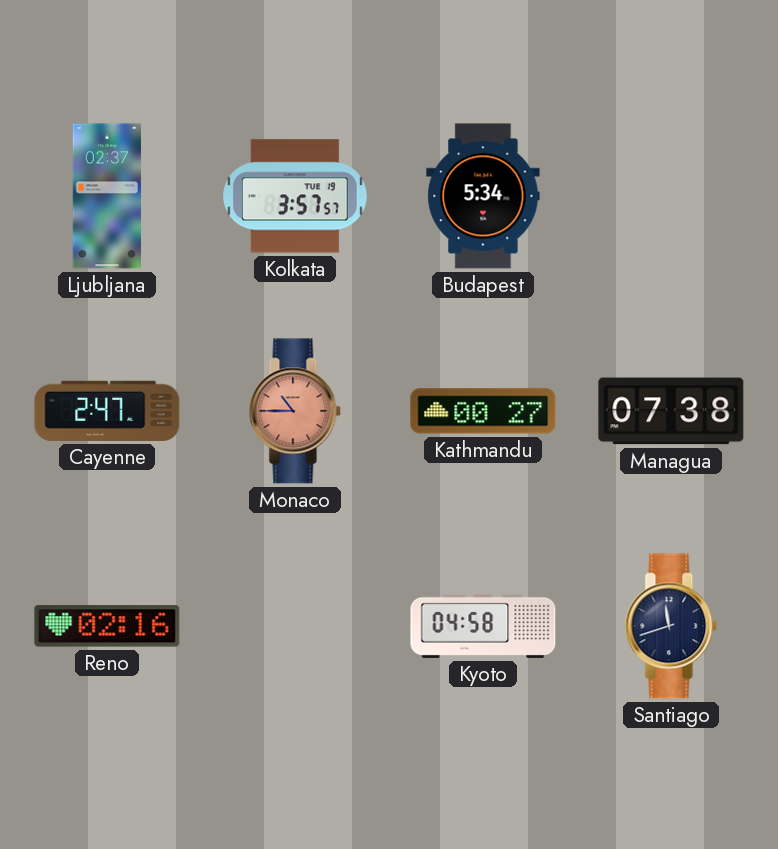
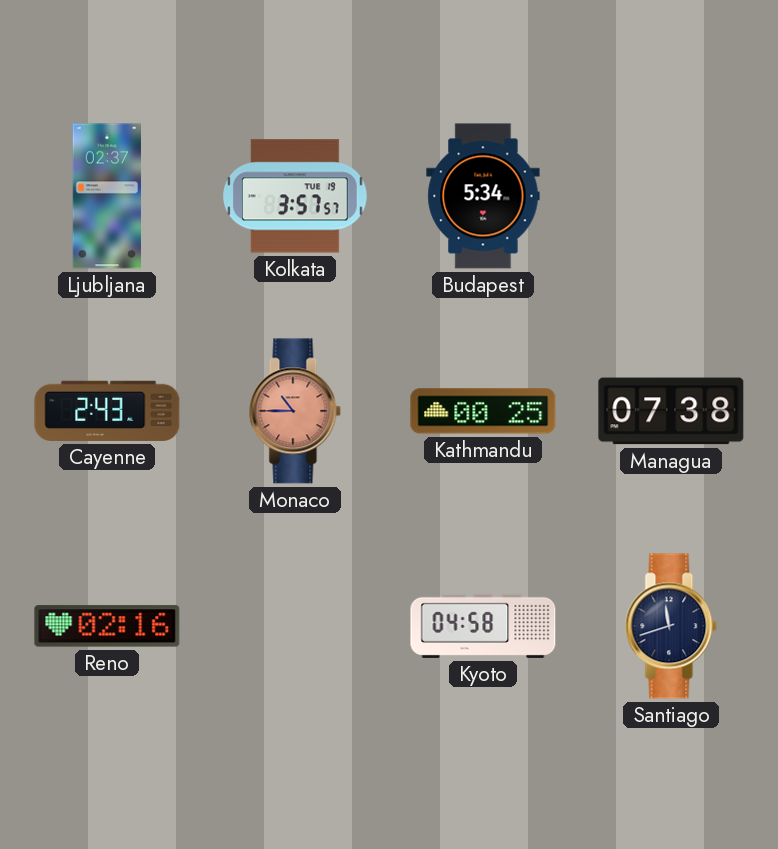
Cayenne: 2:47 -> 2:43
Kathmandu: 00:27 -> 00:25
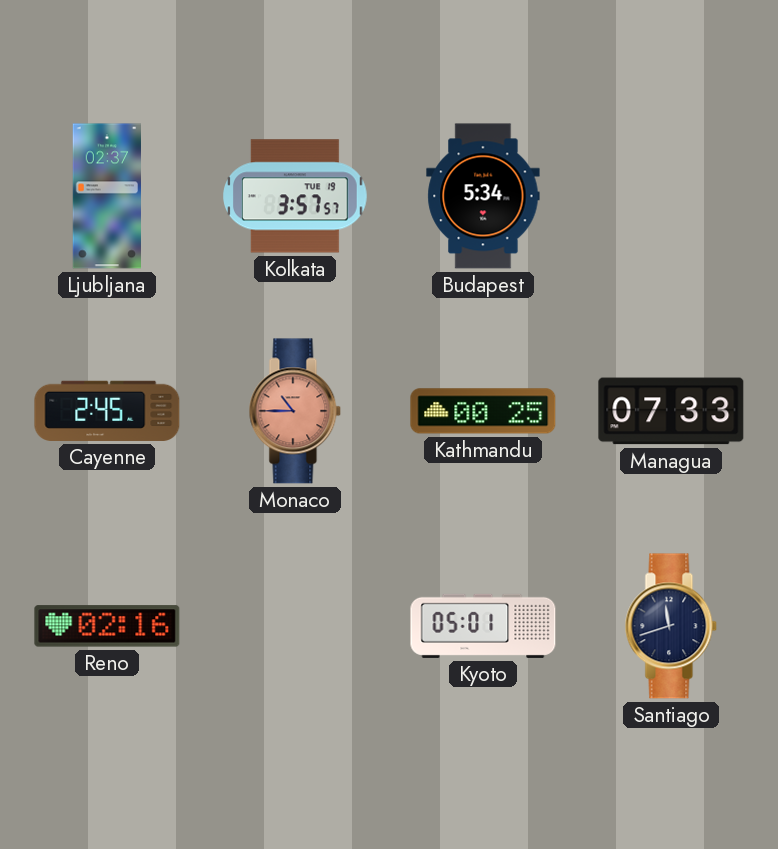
Cayenne: 2:43 -> 2:45
Managua: 07:38 -> 07:33
Kyoto: 04:58 -> 05:01
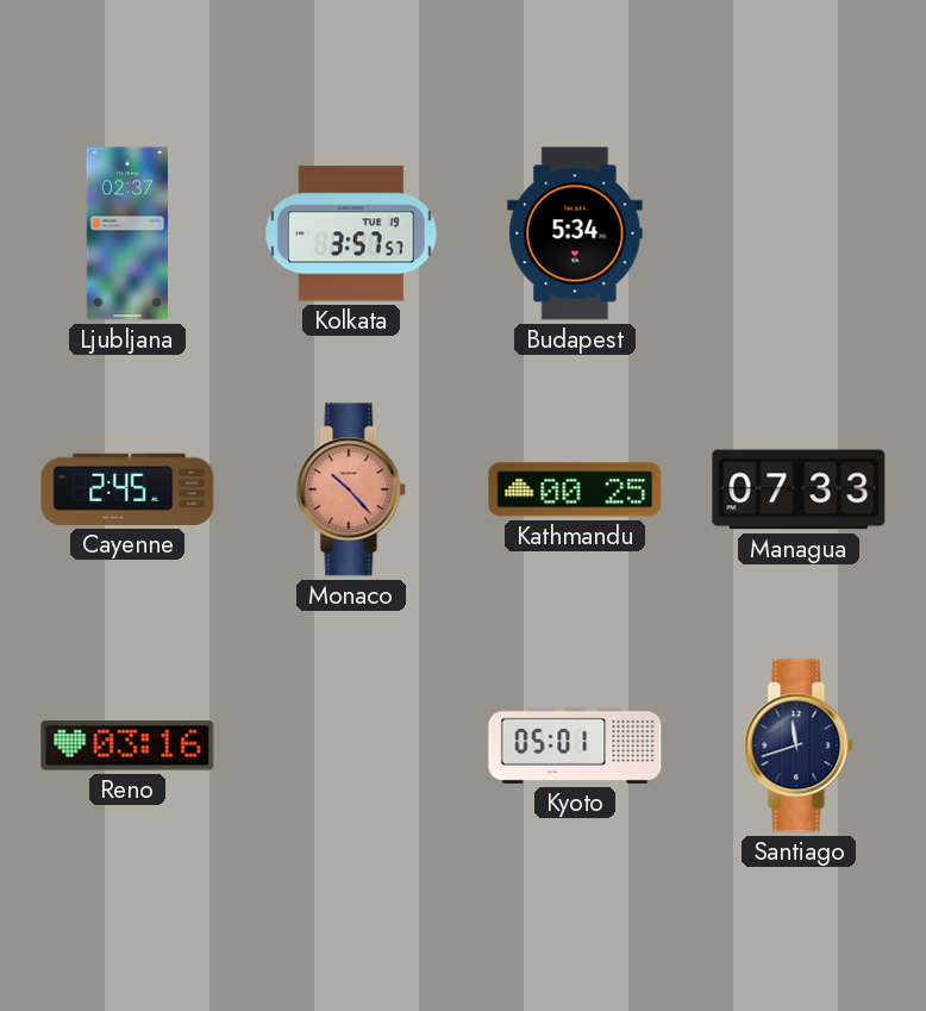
Monaco: 10:45 -> 10:23
Reno: 02:16 -> 03:16
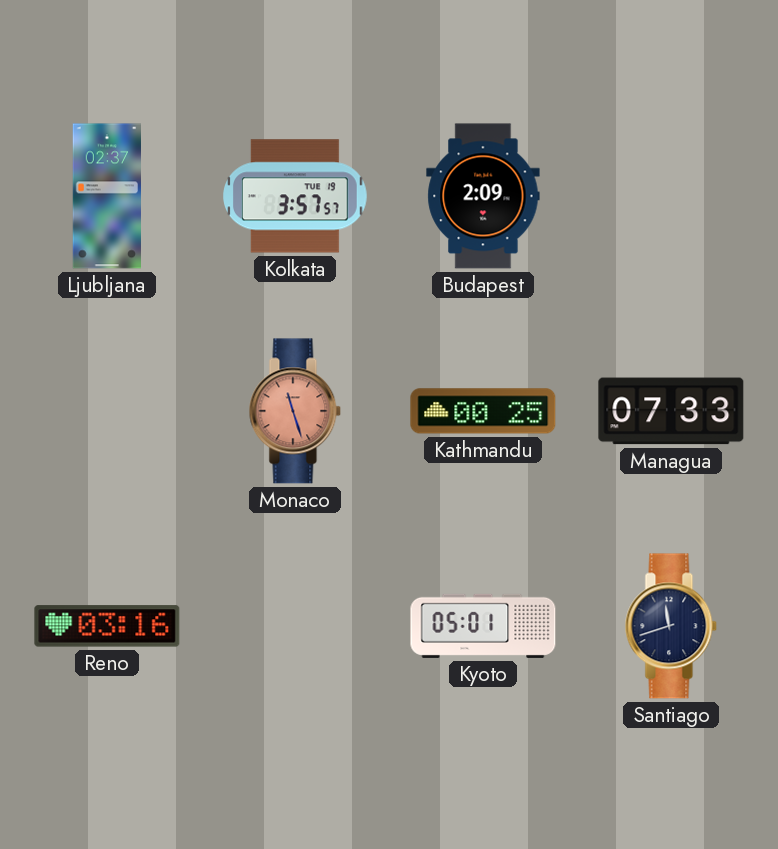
Budapest: 5:34 -> 2:09
Cayenne: 2:45 -> none
Monaco: 10:23 -> 11:27
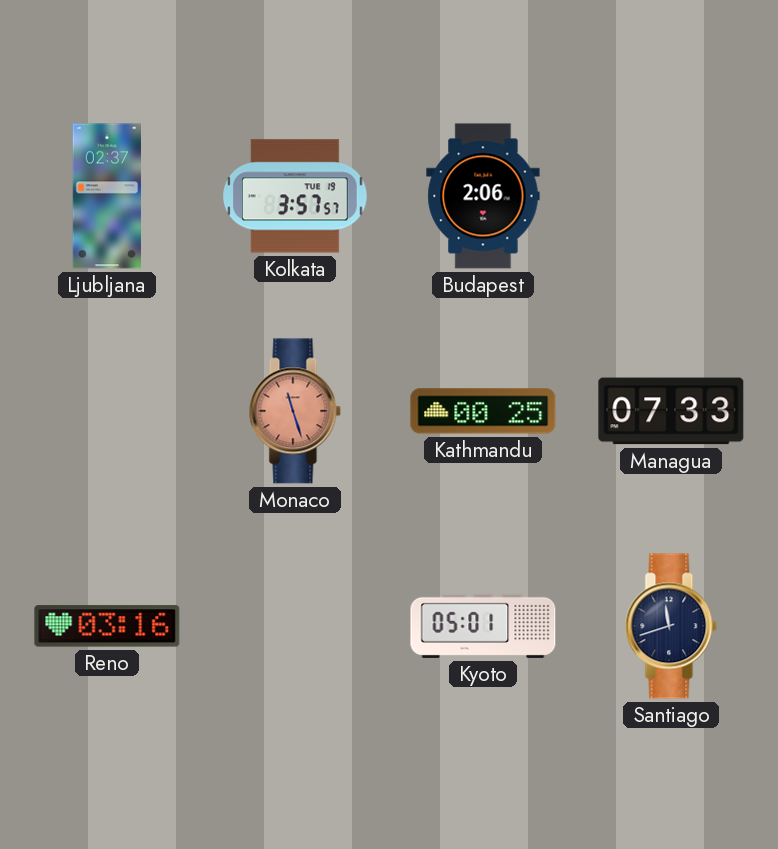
Budapest: 2:09 -> 2:06
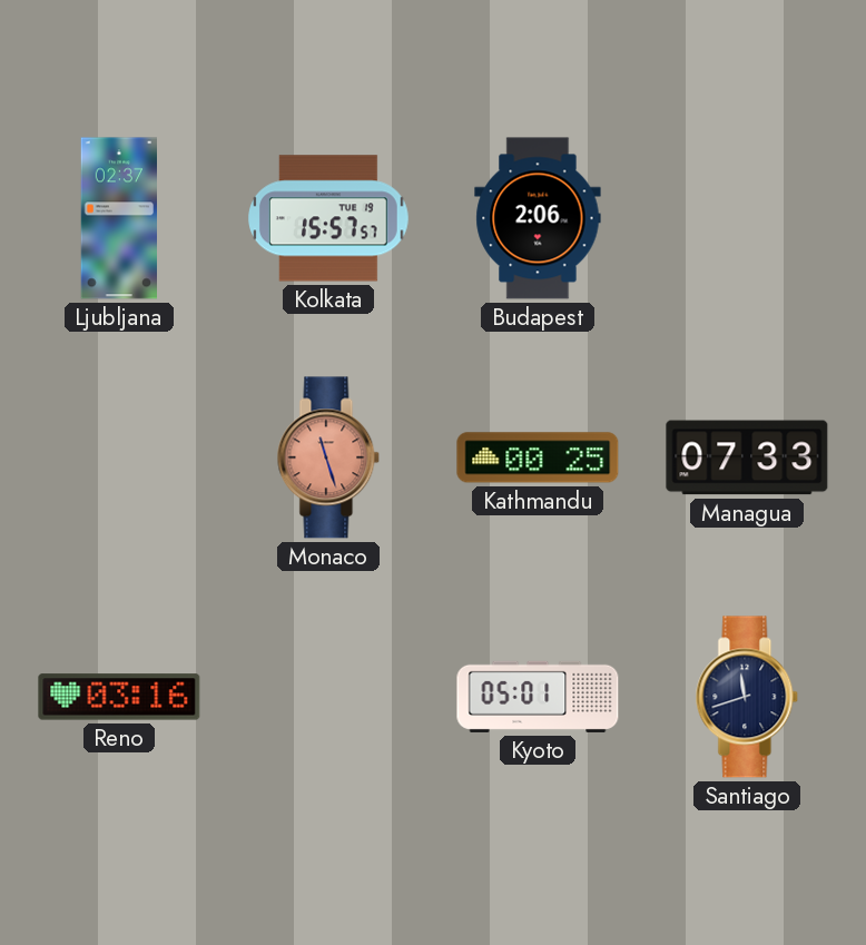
Kolkata: 3:57 -> 15:57
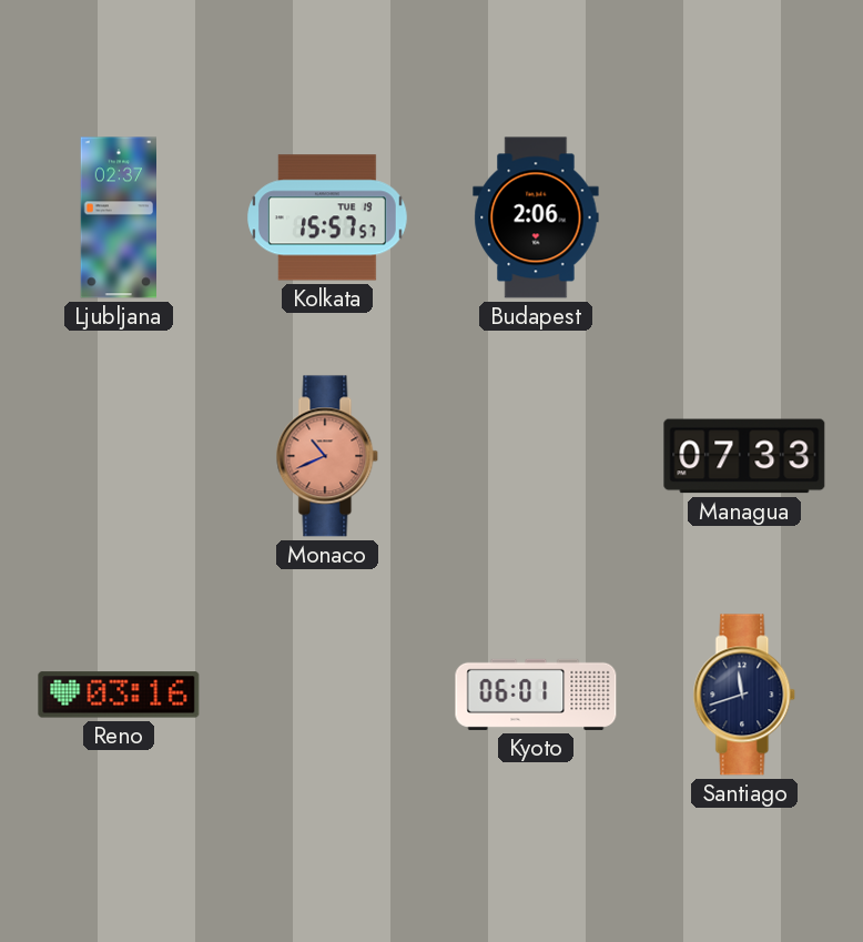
Monaco: 11:27 -> 10:41
Kathmandu: 00:25 -> none
Kyoto: 05:01 -> 06:01
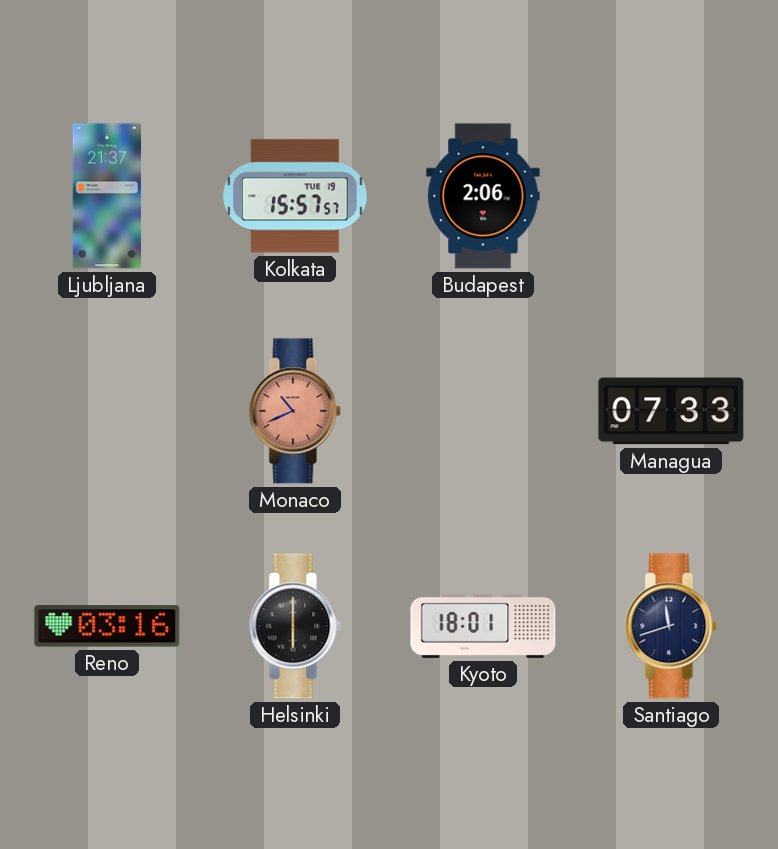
Ljubljana: 02:37 -> 21:37
Helsinki: none -> 6:00
Kyoto: 06:01 -> 18:01
